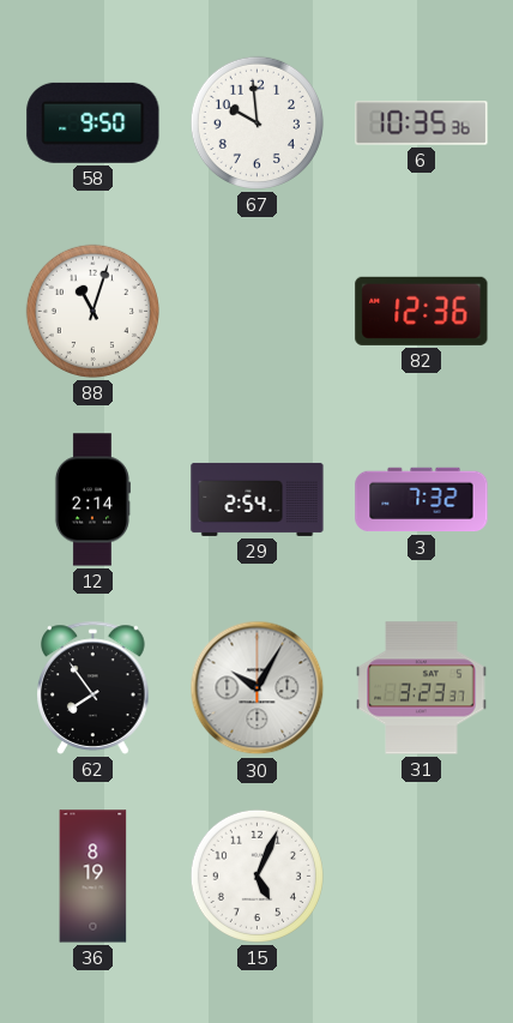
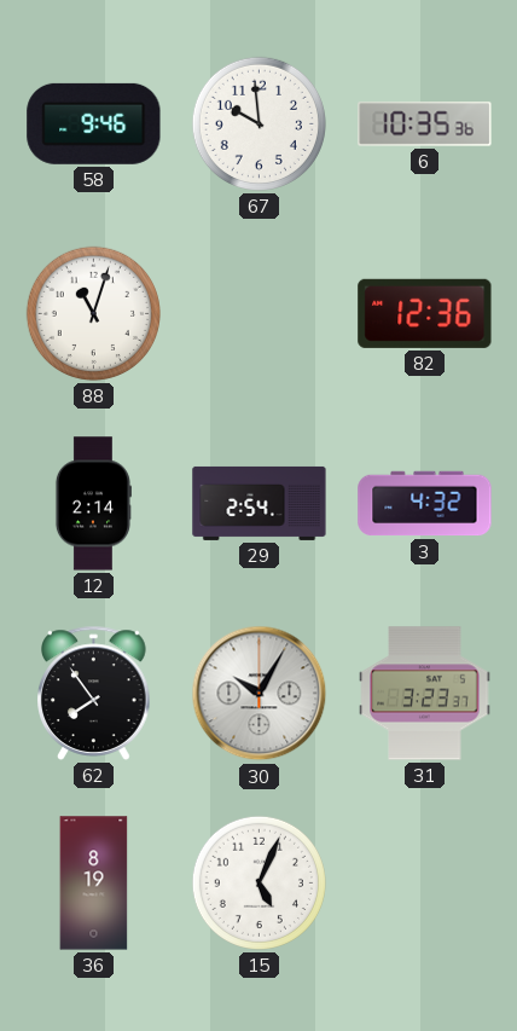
58: 9:50 -> 9:46
3: 7:32 -> 4:32
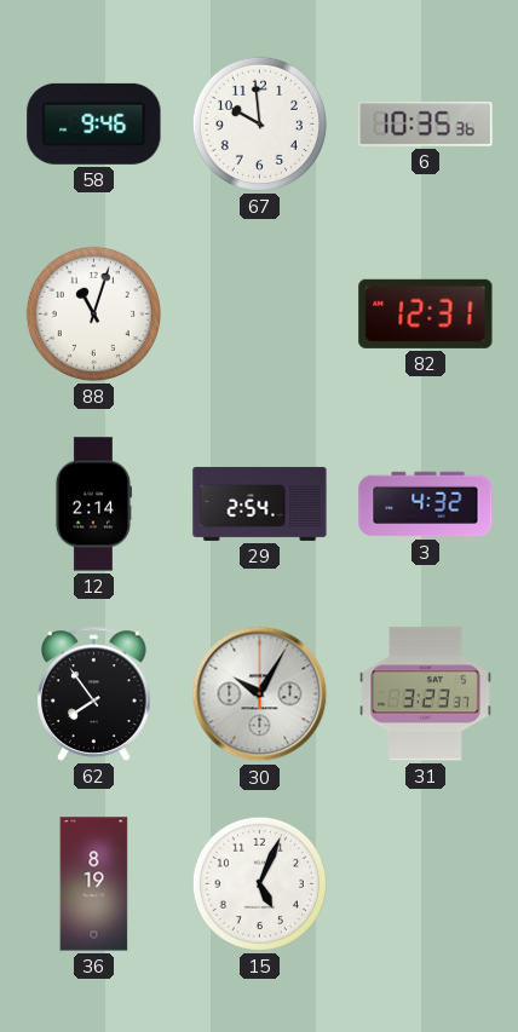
82: 12:36 -> 12:31
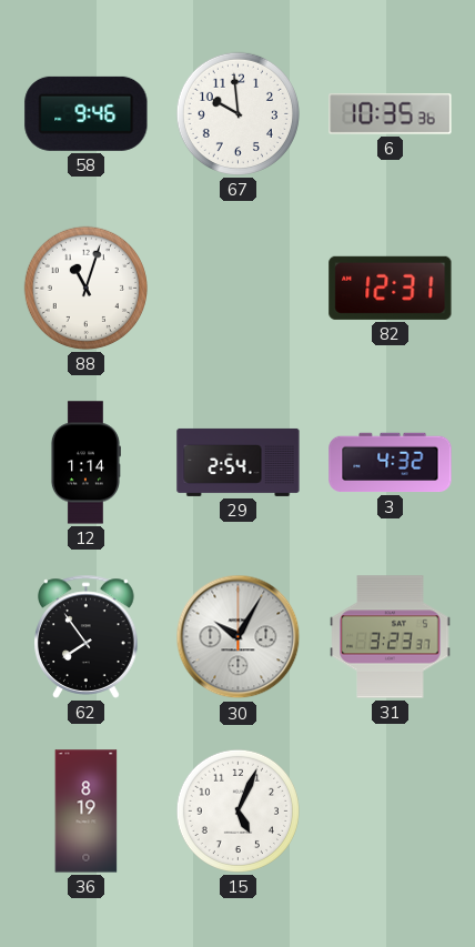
12: 2:14 -> 1:14
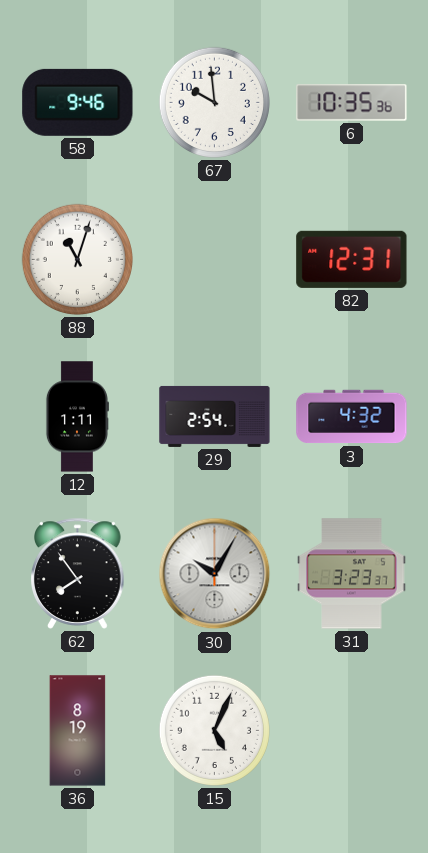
12: 1:14 -> 1:11
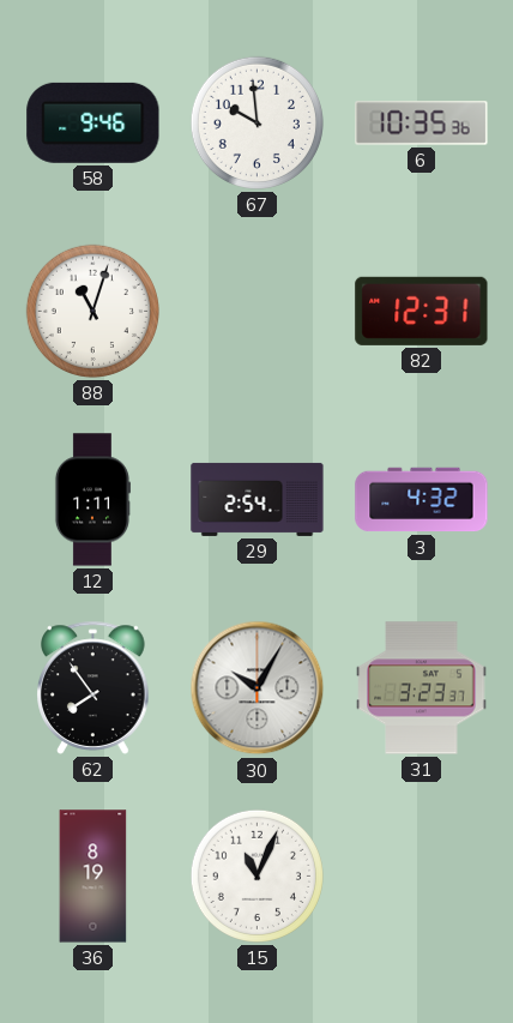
15: 5:04 -> 11:04
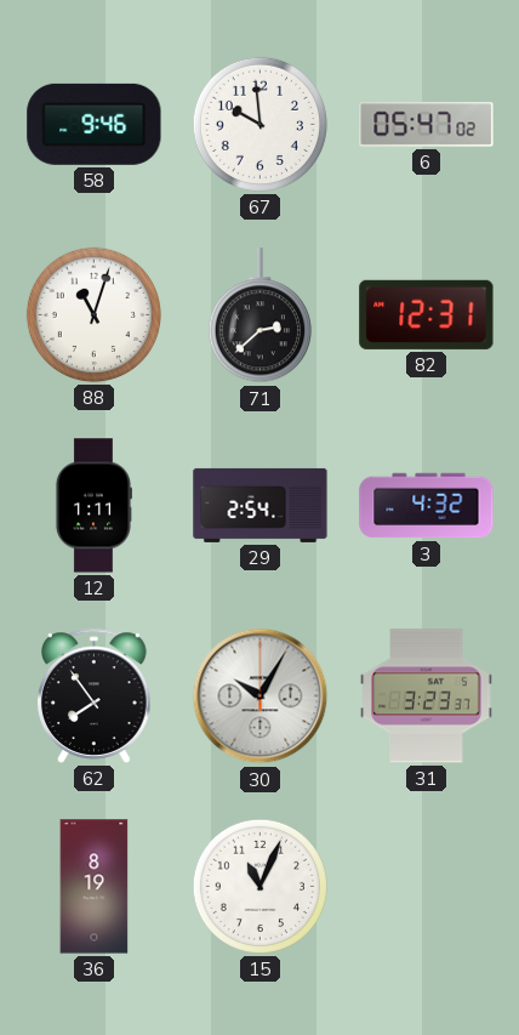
6: 10:35 -> 05:47
71: none -> 2:38
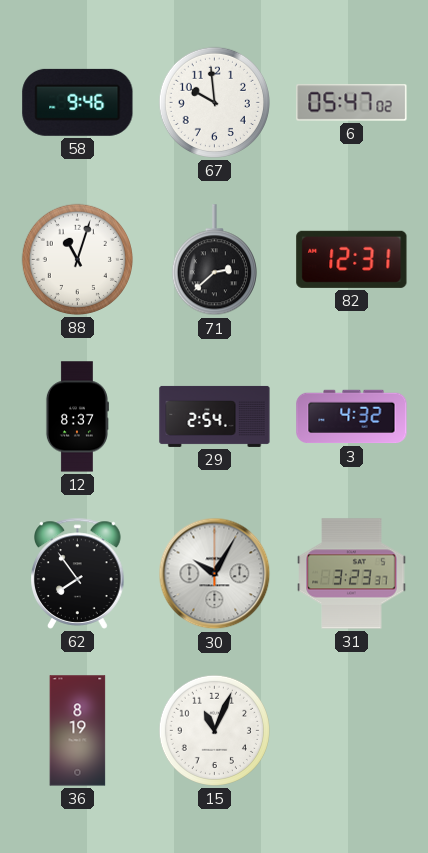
12: 1:11 -> 8:37
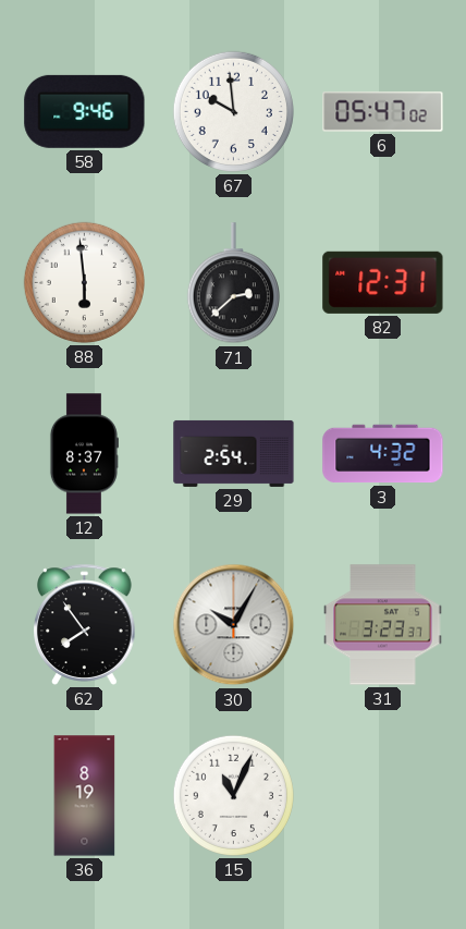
88: 11:03 -> 5:59
